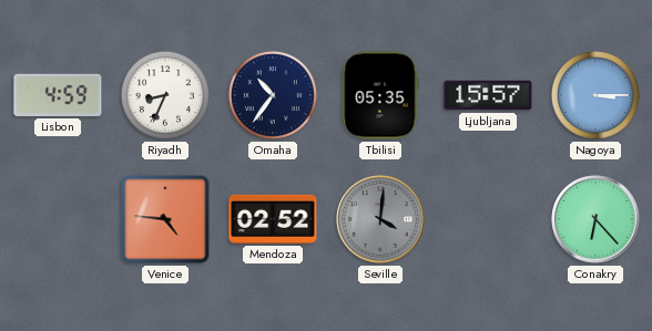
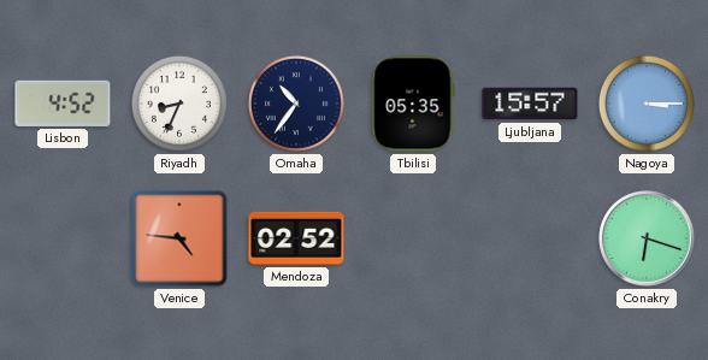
Lisbon: 4:59 -> 4:52
Seville: 4:01 -> none
Conakry: 6:23 -> 6:18
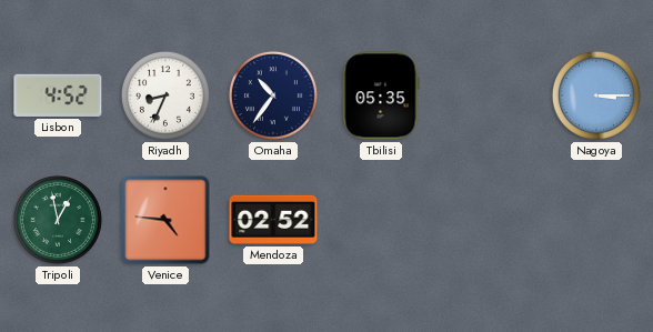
Ljubljana: 15:57 -> none
Tripoli: none -> 12:58
Conakry: 6:18 -> none
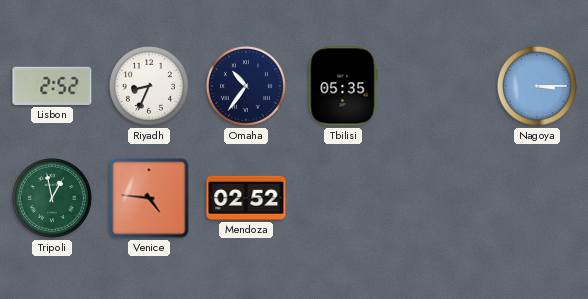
Lisbon: 4:52 -> 2:52
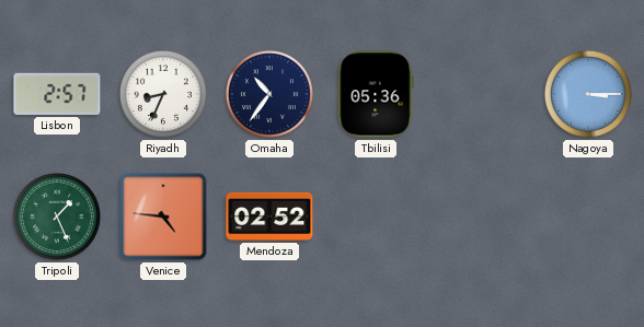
Lisbon: 2:52 -> 2:57
Tbilisi: 05:35 -> 05:36
Tripoli: 12:58 -> 1:26
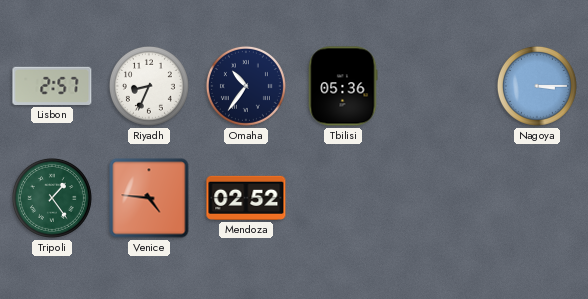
Tripoli: 1:26 -> 1:24
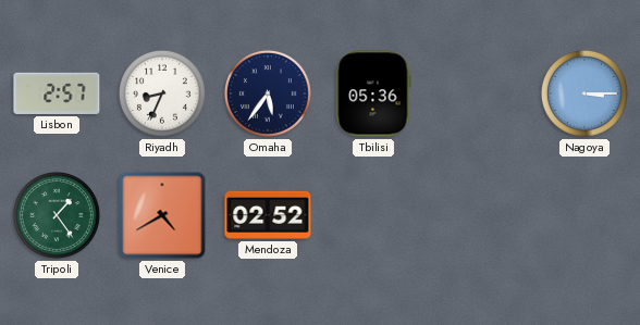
Omaha: 10:36 -> 5:36
Venice: 4:46 -> 4:40
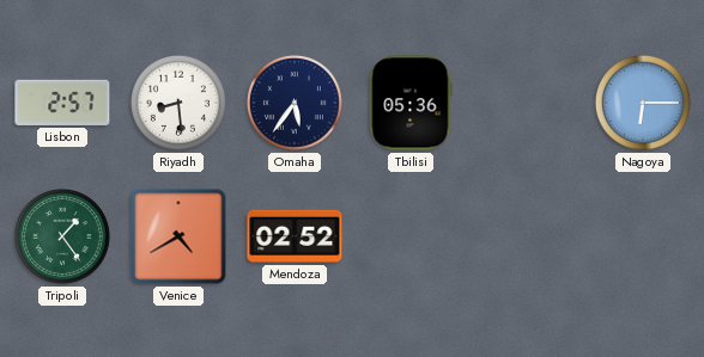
Riyadh: 8:34 -> 8:29
Nagoya: 3:15 -> 6:15
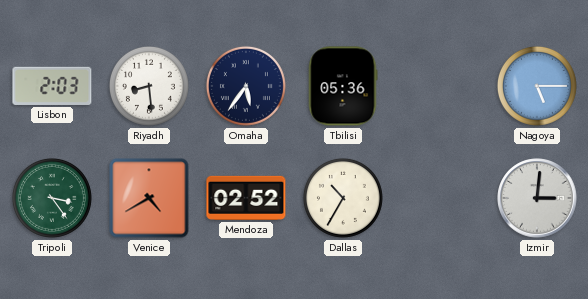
Lisbon: 2:57 -> 2:03
Nagoya: 6:15 -> 5:15
Tripoli: 1:24 -> 3:24
Dallas: none -> 10:35
Izmir: none -> 3:01
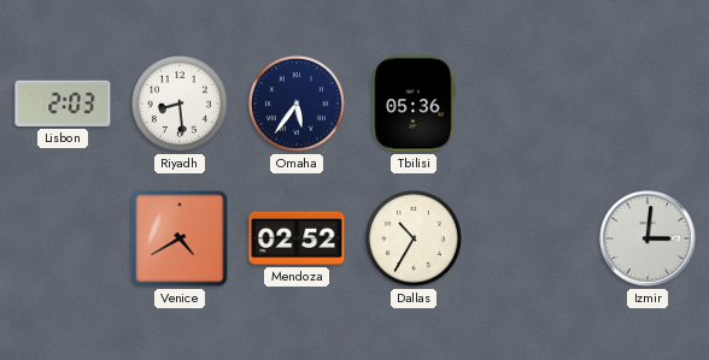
Nagoya: 5:15 -> none
Tripoli: 3:24 -> none
